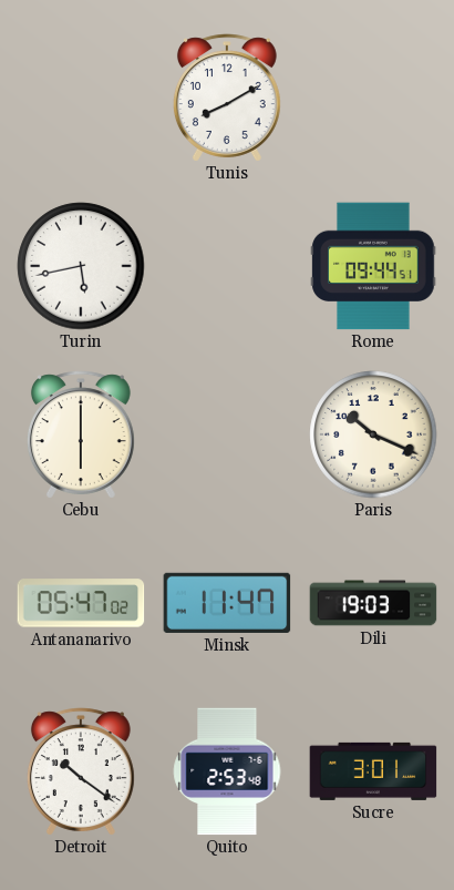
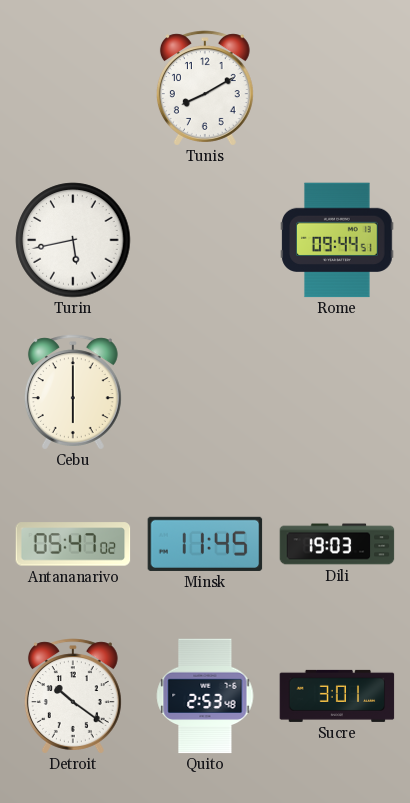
Paris: 10:19 -> none
Minsk: 11:47 -> 11:45
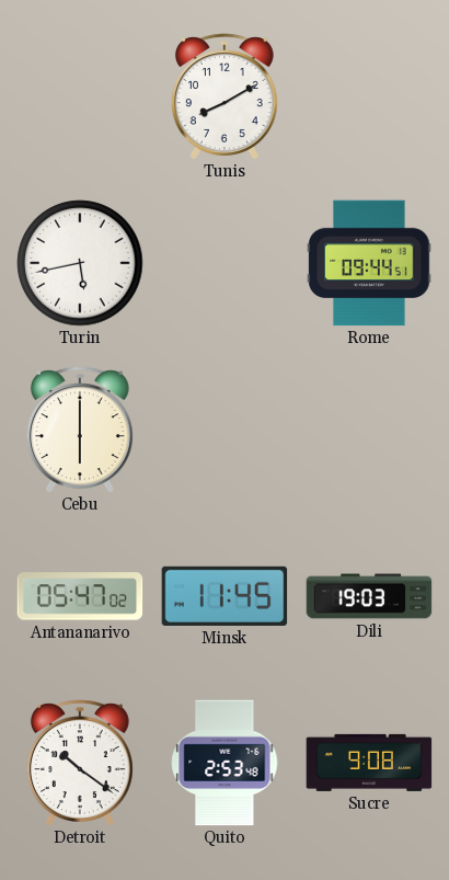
Sucre: 3:01 -> 9:08
